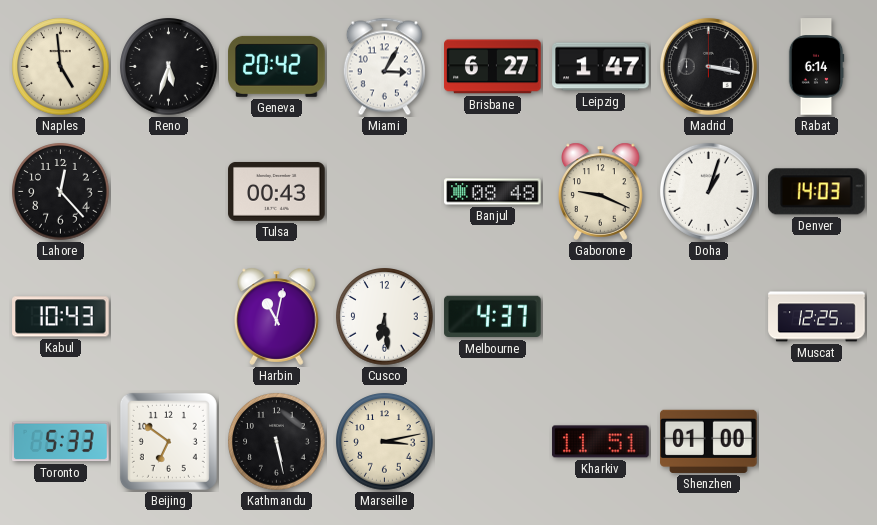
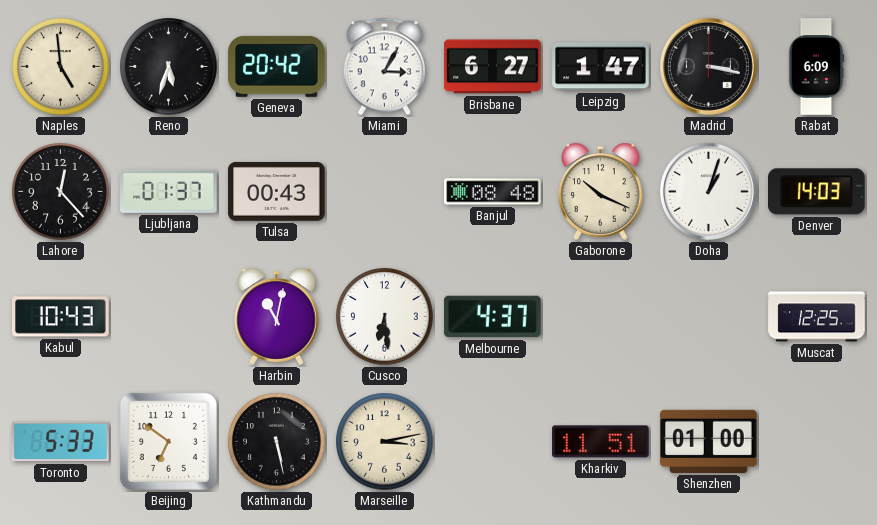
Rabat: 6:14 -> 6:09
Ljubljana: none -> 01:37
Gaborone: 9:19 -> 10:19
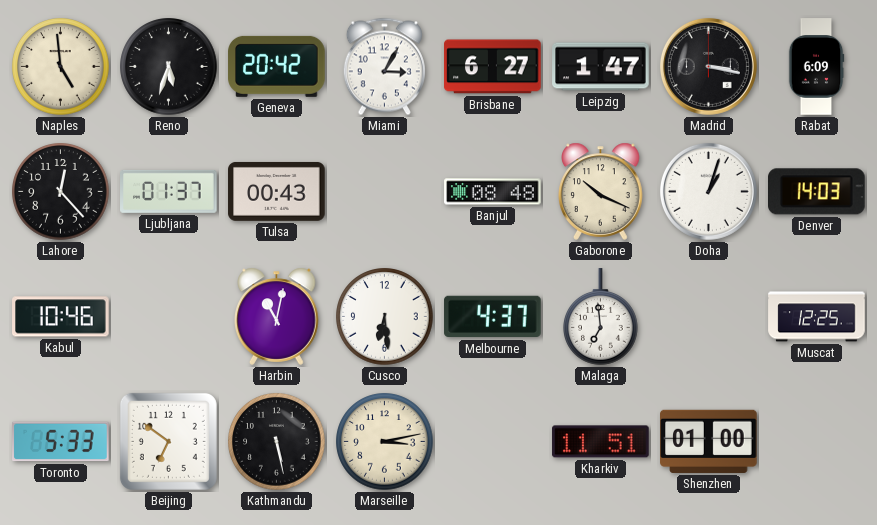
Kabul: 10:43 -> 10:46
Malaga: none -> 6:59
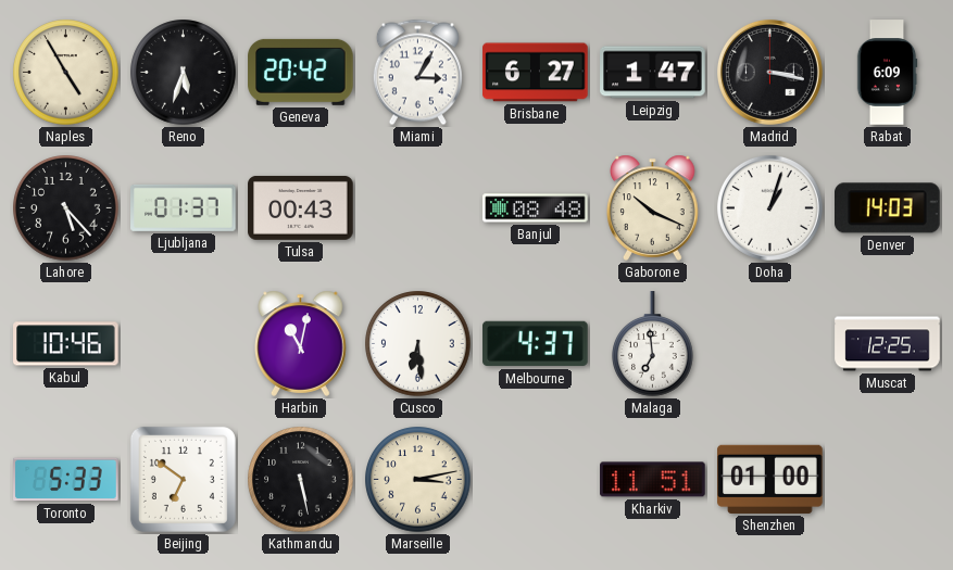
Naples: 4:59 -> 4:55
Lahore: 12:23 -> 5:23
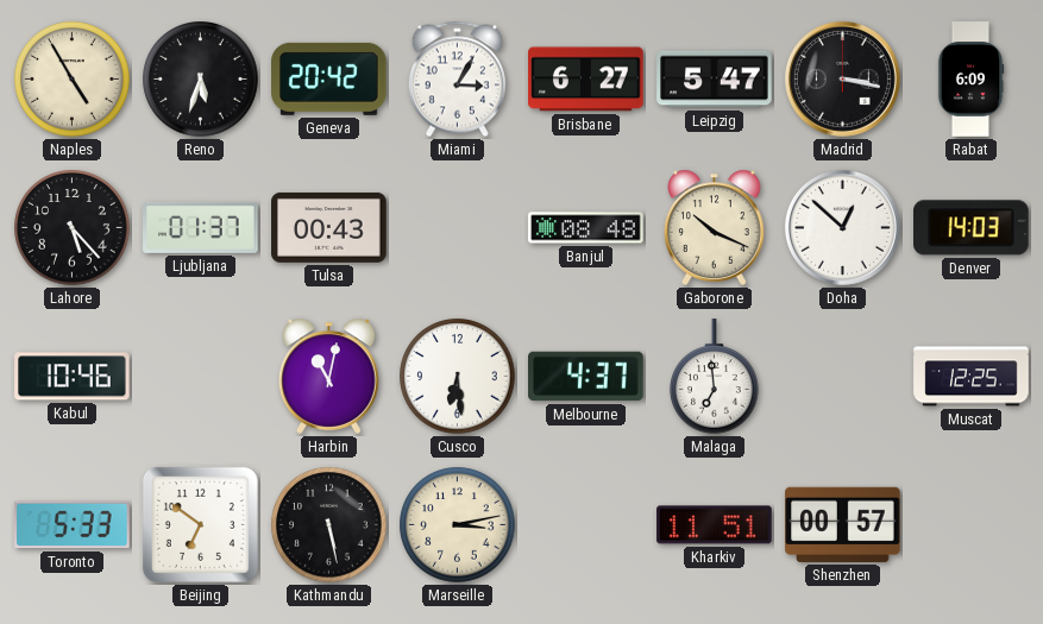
Leipzig: 1:47 -> 5:47
Doha: 1:03 -> 12:52
Shenzhen: 01:00 -> 00:57
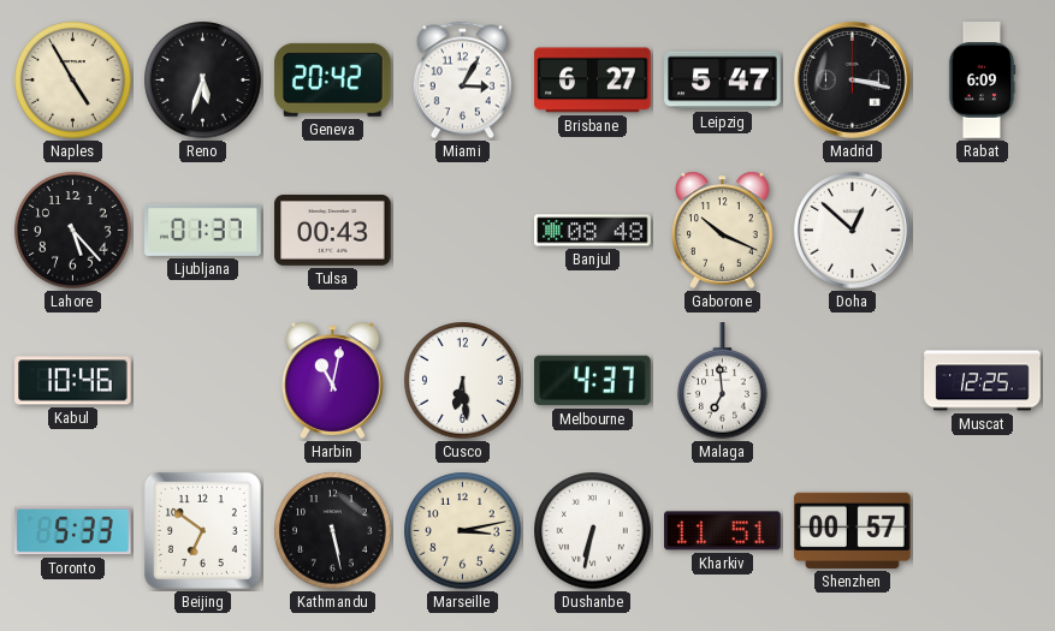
Denver: 14:03 -> none
Dushanbe: none -> 6:32
